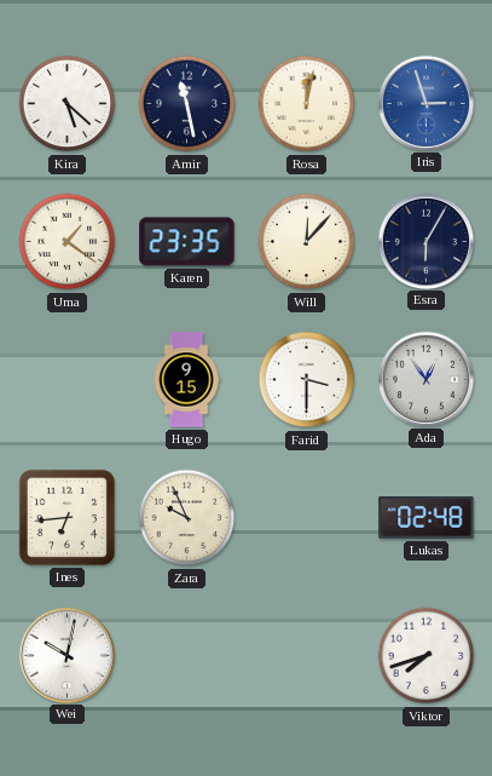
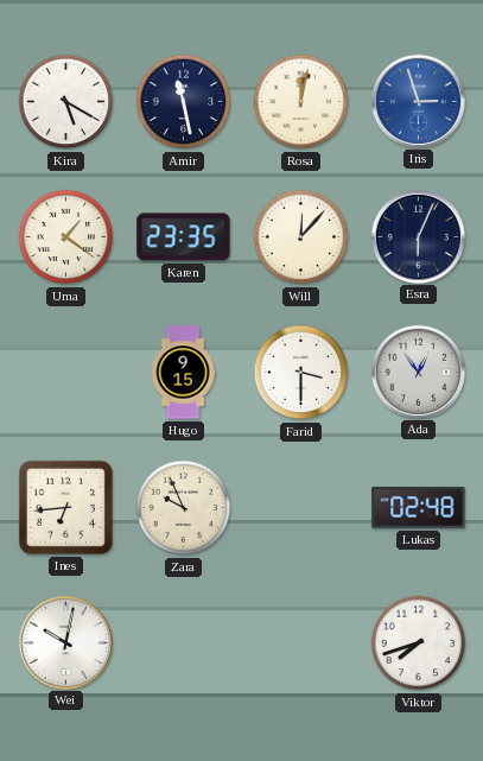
Kira: 5:22 -> 5:20
Esra: 6:05 -> 6:04
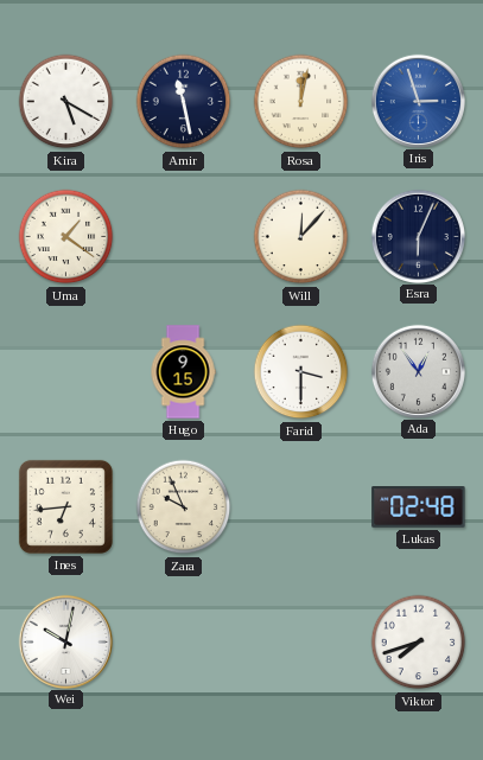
Karen: 23:35 -> none
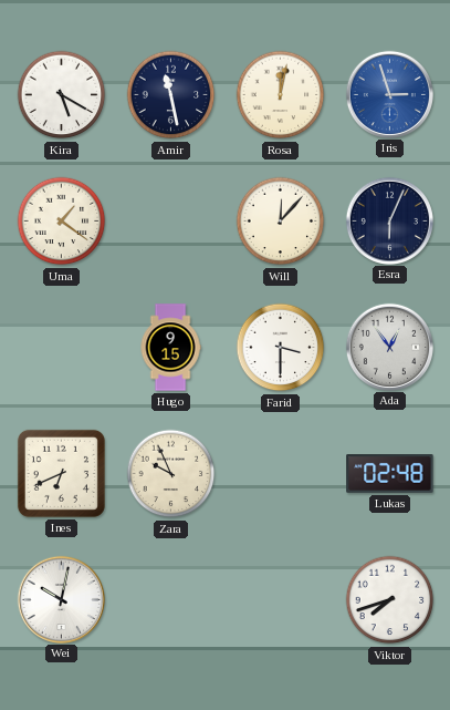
Ines: 6:44 -> 6:41
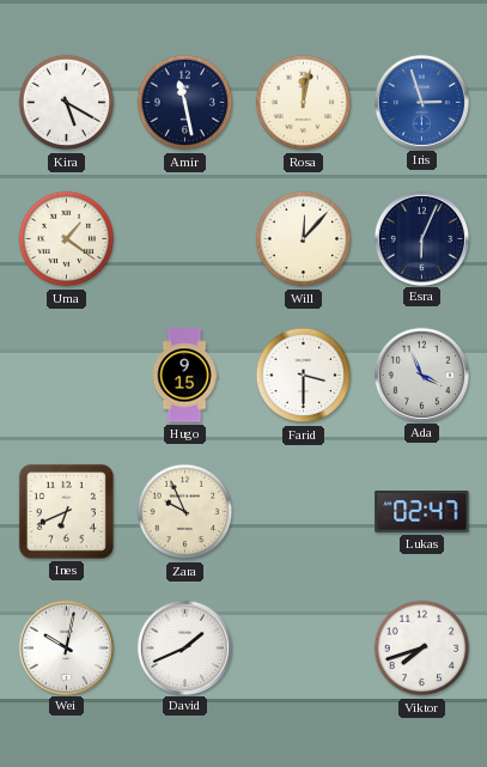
Ada: 12:54 -> 3:56
Lukas: 02:48 -> 02:47
David: none -> 1:41
